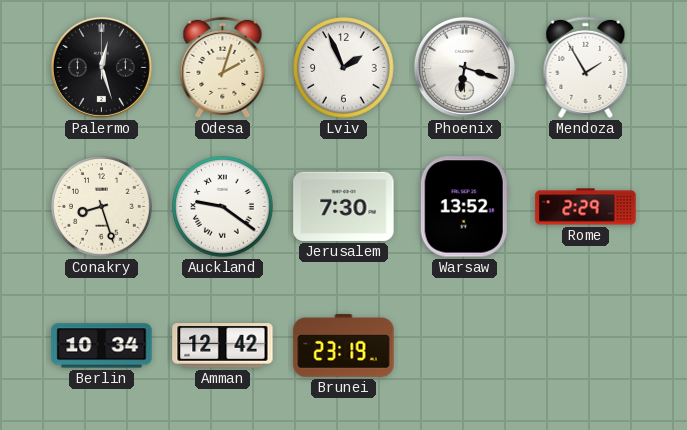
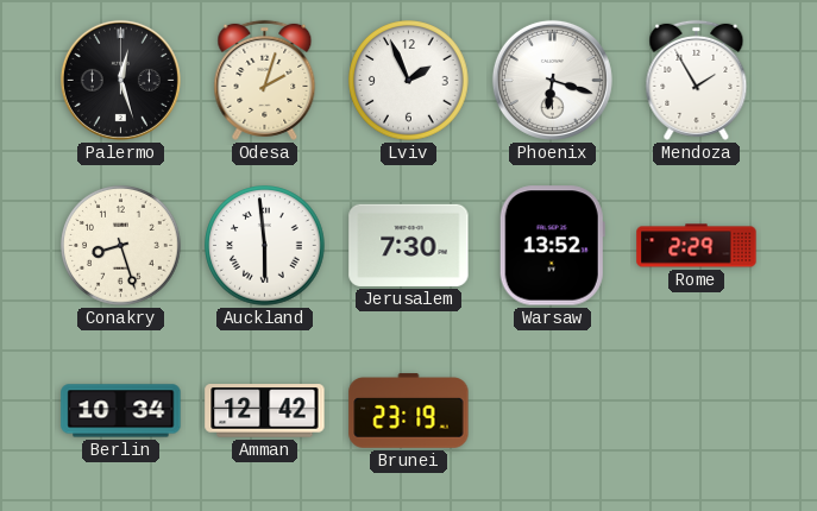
Auckland: 9:21 -> 5:59
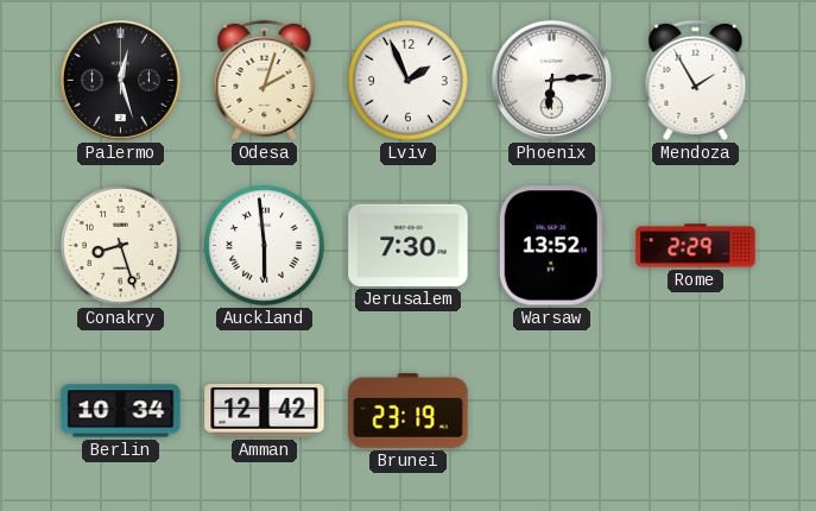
Phoenix: 6:18 -> 6:14
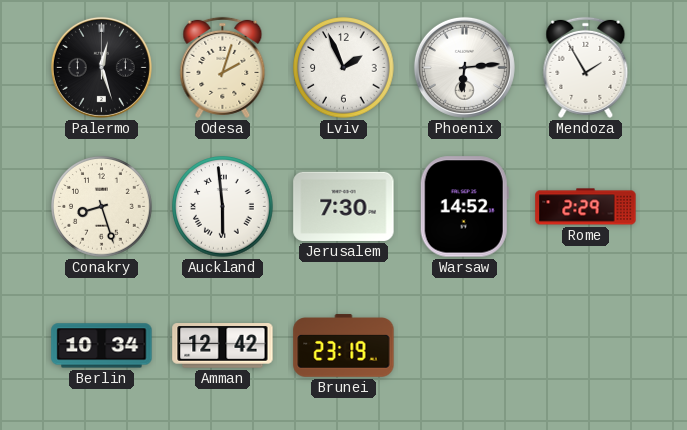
Warsaw: 13:52 -> 14:52
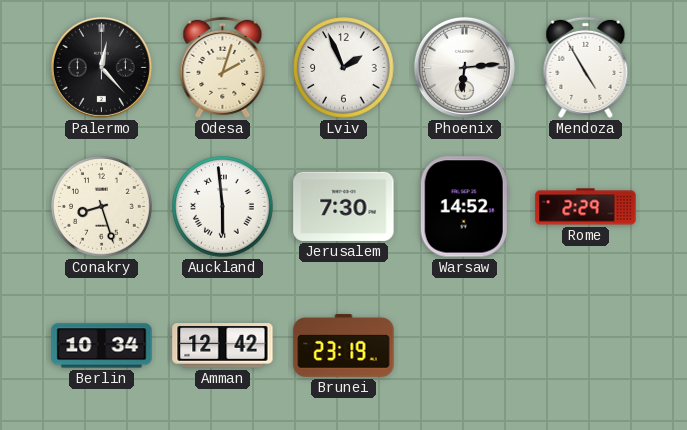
Palermo: 12:27 -> 12:23
Mendoza: 1:55 -> 4:55
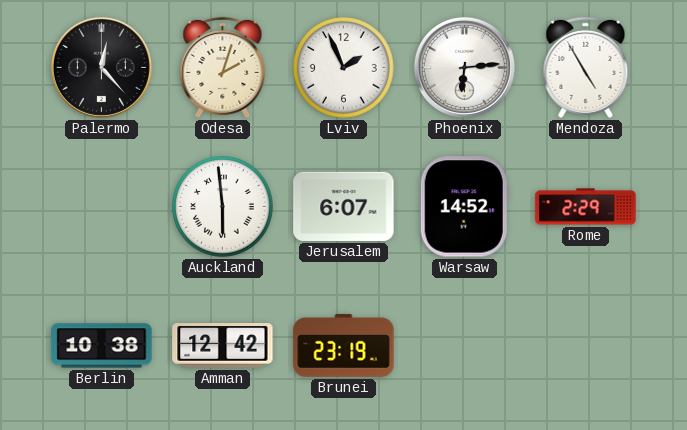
Conakry: 8:27 -> none
Jerusalem: 7:30 -> 6:07
Berlin: 10:34 -> 10:38
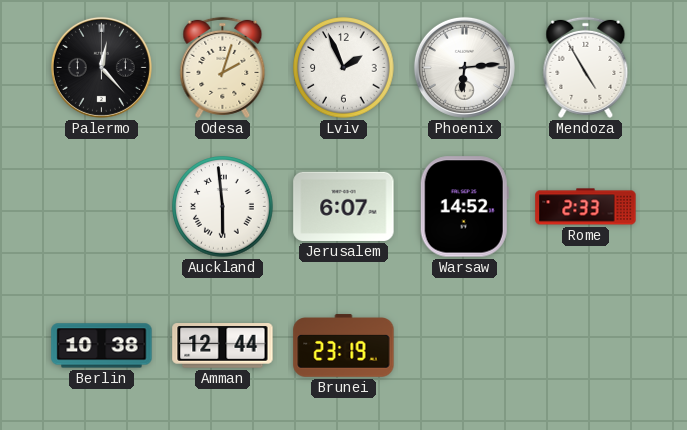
Rome: 2:29 -> 2:33
Amman: 12:42 -> 12:44
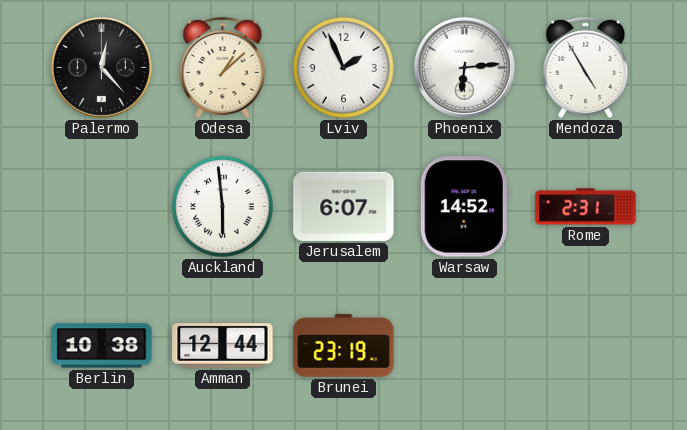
Odesa: 2:03 -> 1:08
Rome: 2:33 -> 2:31
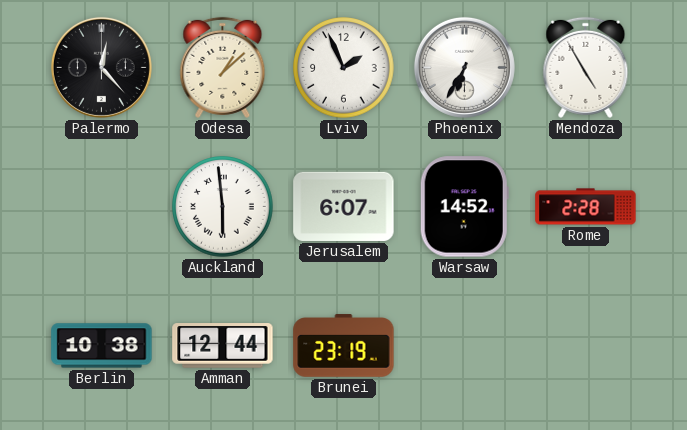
Phoenix: 6:14 -> 6:35
Rome: 2:31 -> 2:28
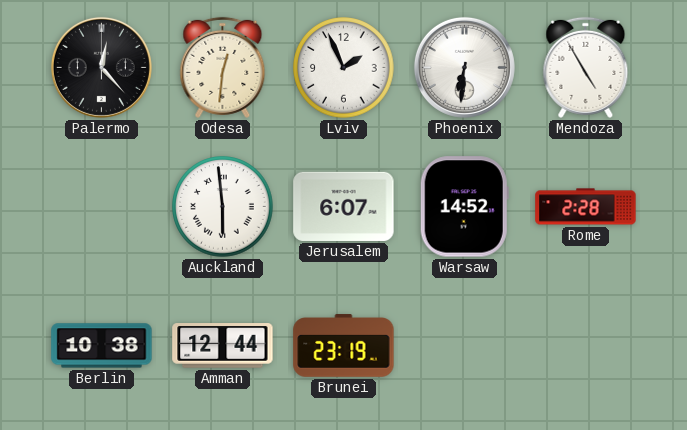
Odesa: 1:08 -> 12:31
Phoenix: 6:35 -> 6:31
